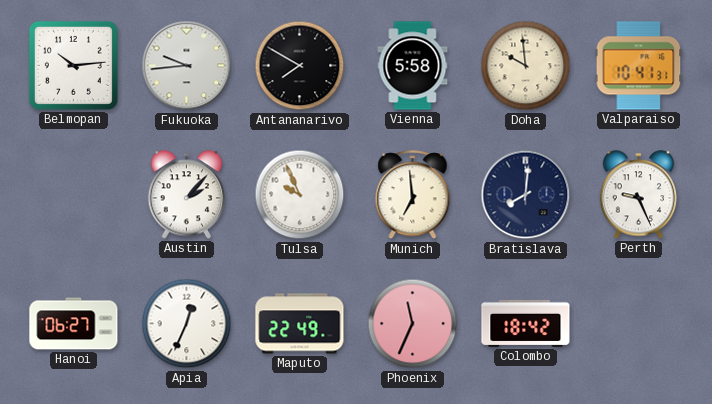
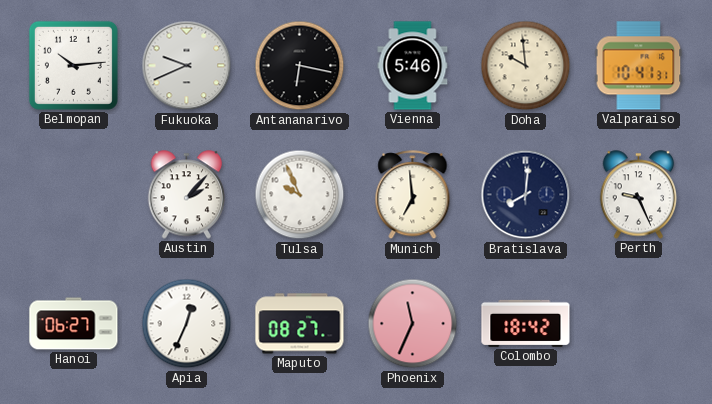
Fukuoka: 9:44 -> 9:41
Antananarivo: 7:50 -> 6:17
Vienna: 5:58 -> 5:46
Maputo: 22:49 -> 08:27
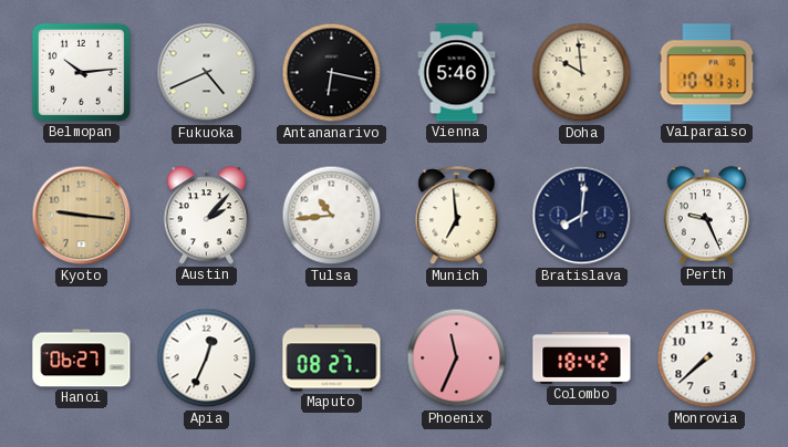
Fukuoka: 9:41 -> 4:41
Kyoto: none -> 9:16
Tulsa: 9:56 -> 10:44
Monrovia: none -> 7:38
